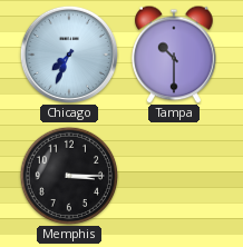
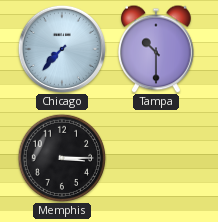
Chicago: 7:34 -> 7:37
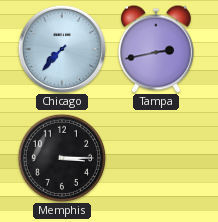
Tampa: 10:30 -> 2:43
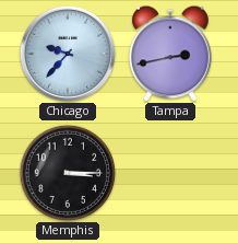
Chicago: 7:37 -> 9:37
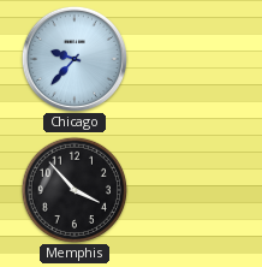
Tampa: 2:43 -> none
Memphis: 3:15 -> 3:53
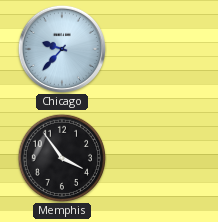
Memphis: 3:53 -> 3:54
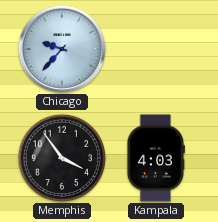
Kampala: none -> 4:03
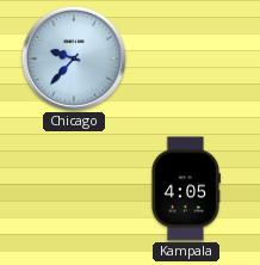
Memphis: 3:54 -> none
Kampala: 4:03 -> 4:05
